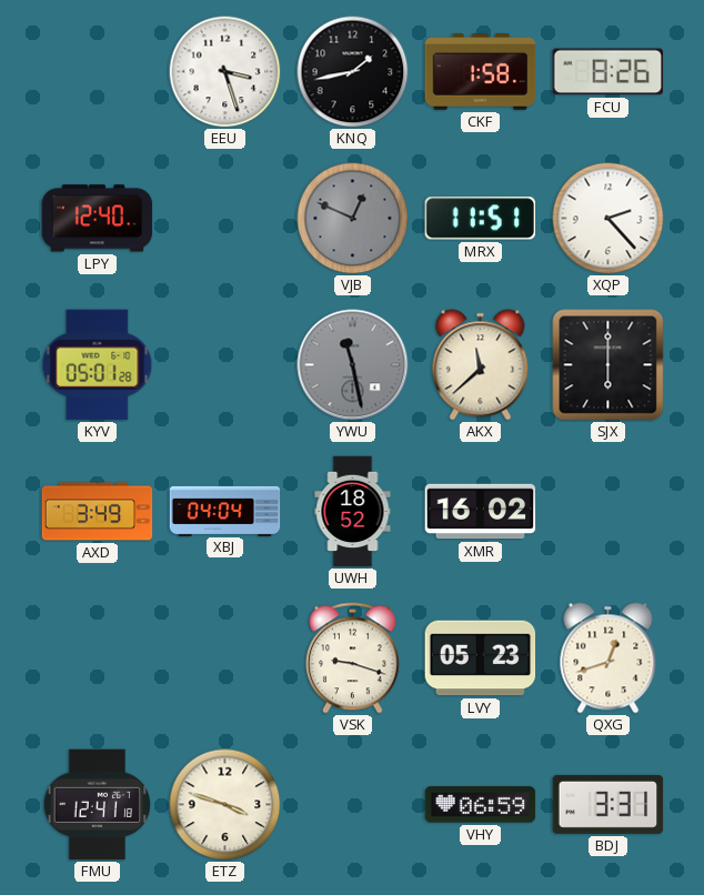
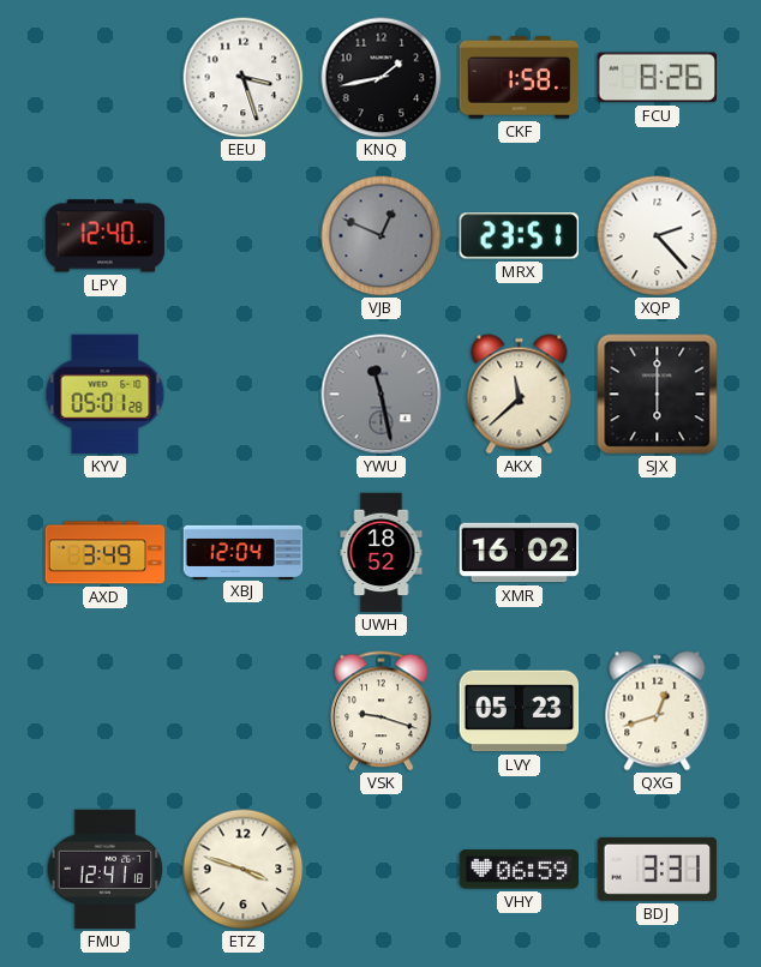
MRX: 11:51 -> 23:51
XBJ: 04:04 -> 12:04
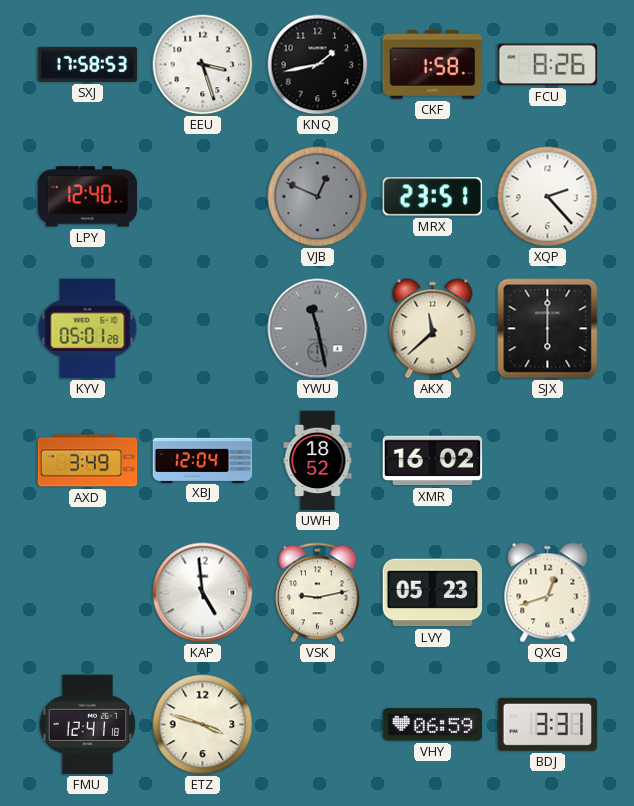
SXJ: none -> 17:58
KAP: none -> 4:59
VSK: 9:18 -> 9:13
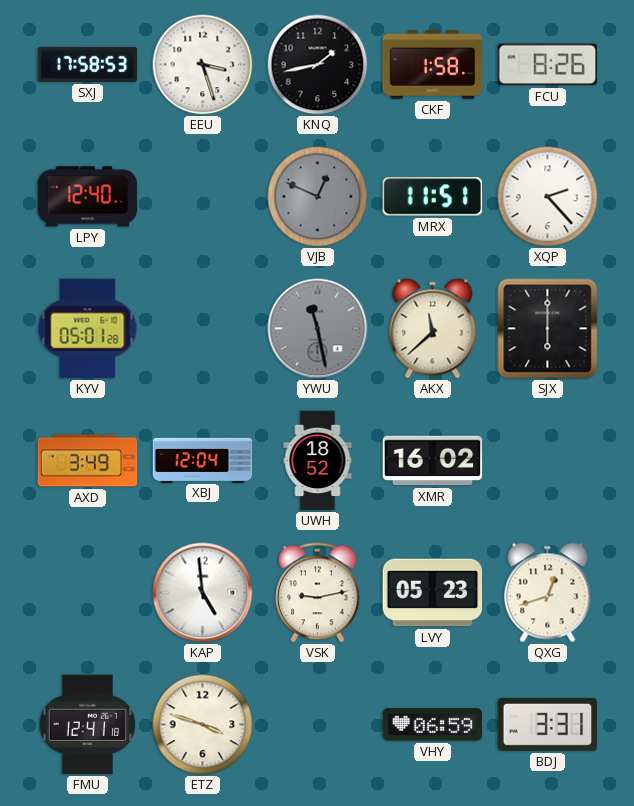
MRX: 23:51 -> 11:51
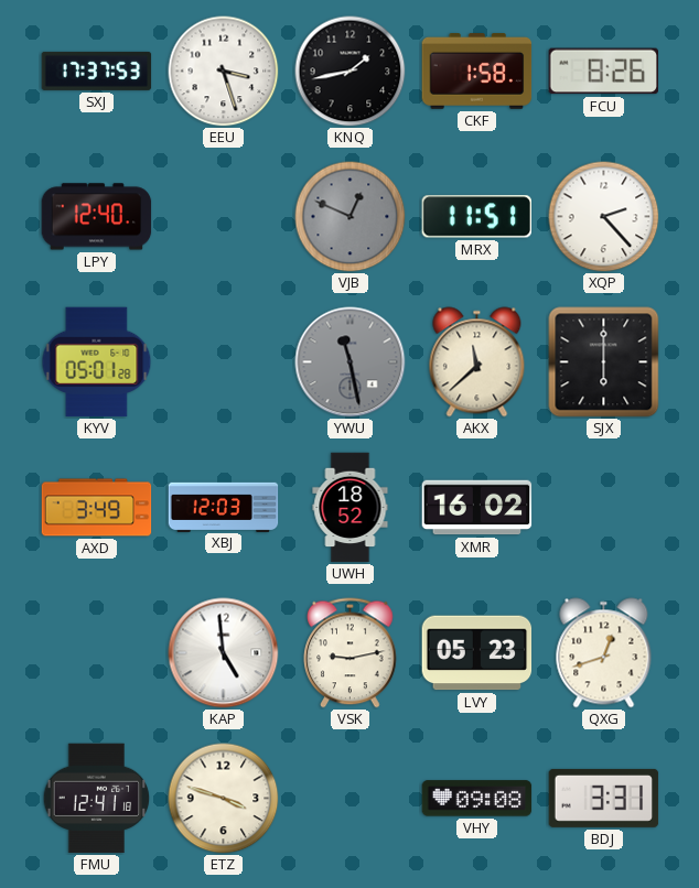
SXJ: 17:58 -> 17:37
XBJ: 12:04 -> 12:03
VHY: 06:59 -> 09:08
